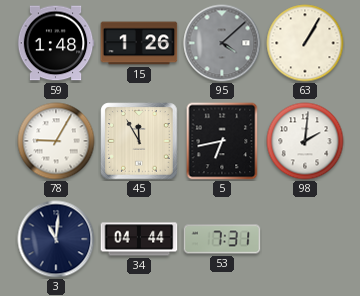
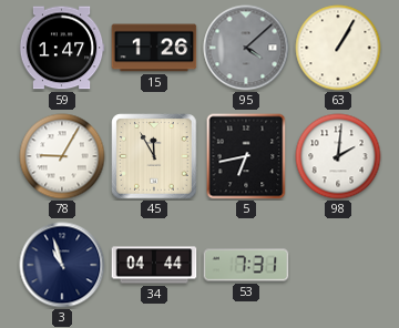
59: 1:48 -> 1:47
3: 11:01 -> 10:57
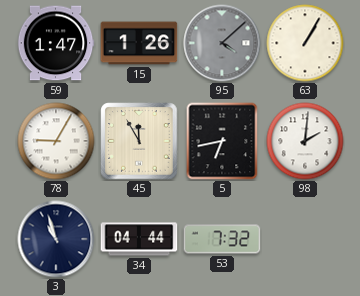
53: 7:31 -> 7:32
